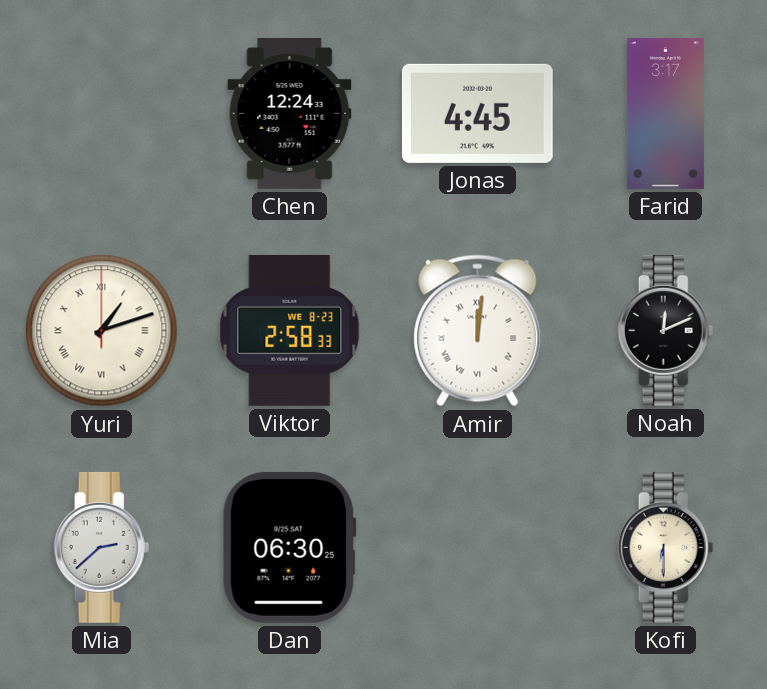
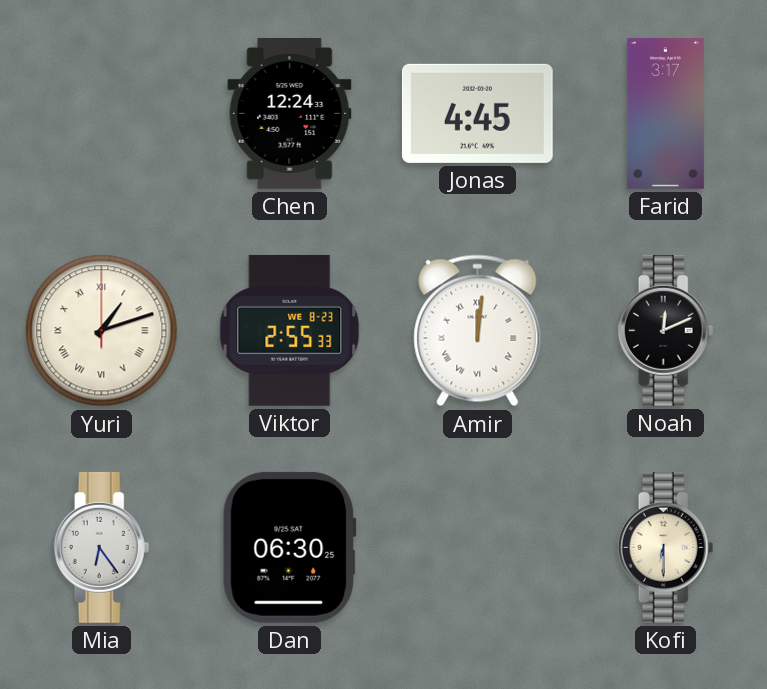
Viktor: 2:58 -> 2:55
Mia: 2:38 -> 6:24
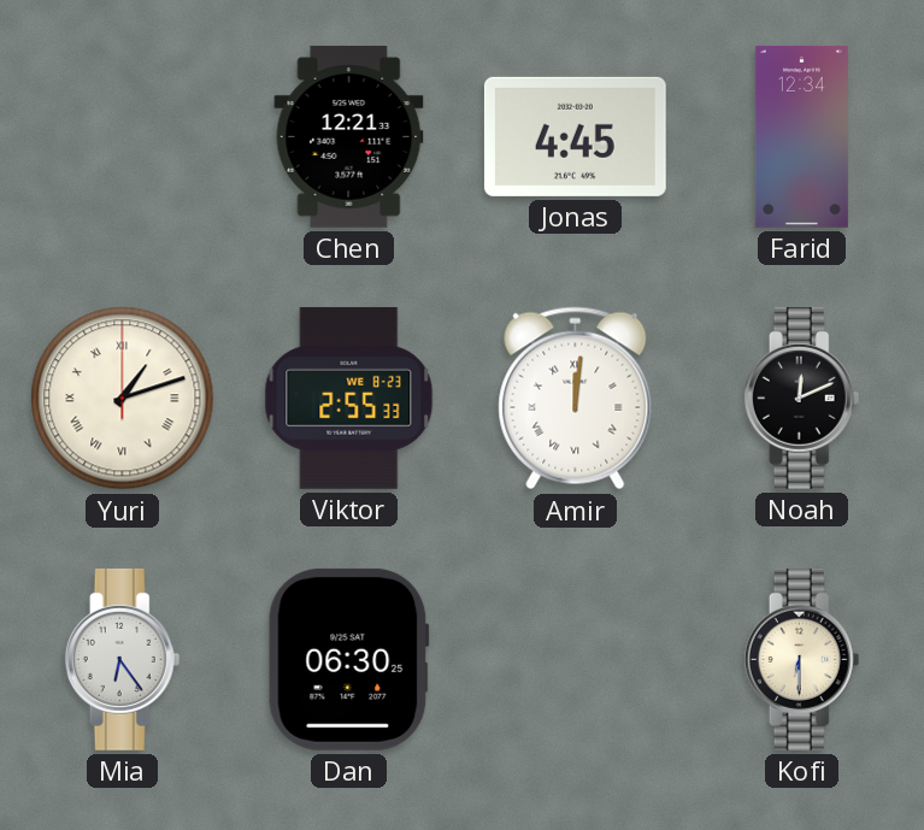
Chen: 12:24 -> 12:21
Farid: 3:17 -> 12:34
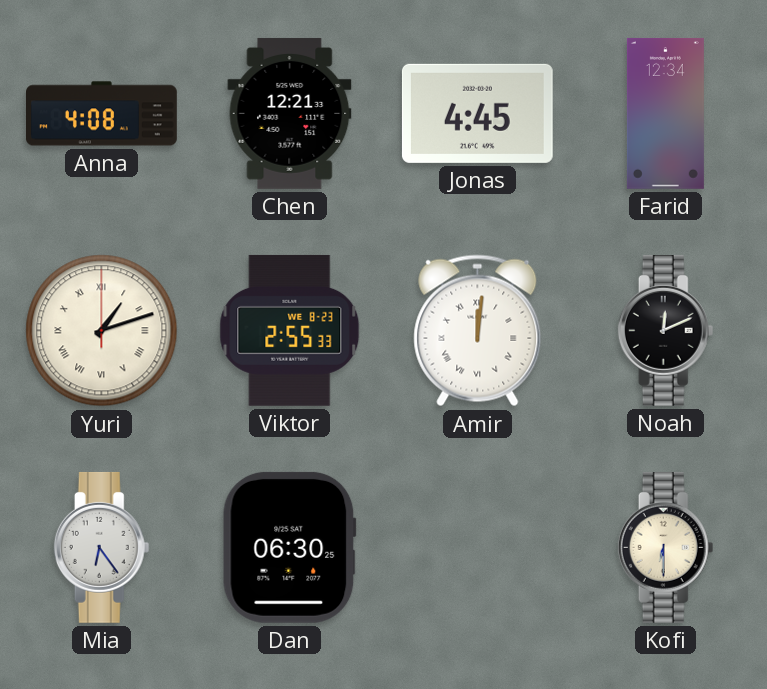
Anna: none -> 4:08
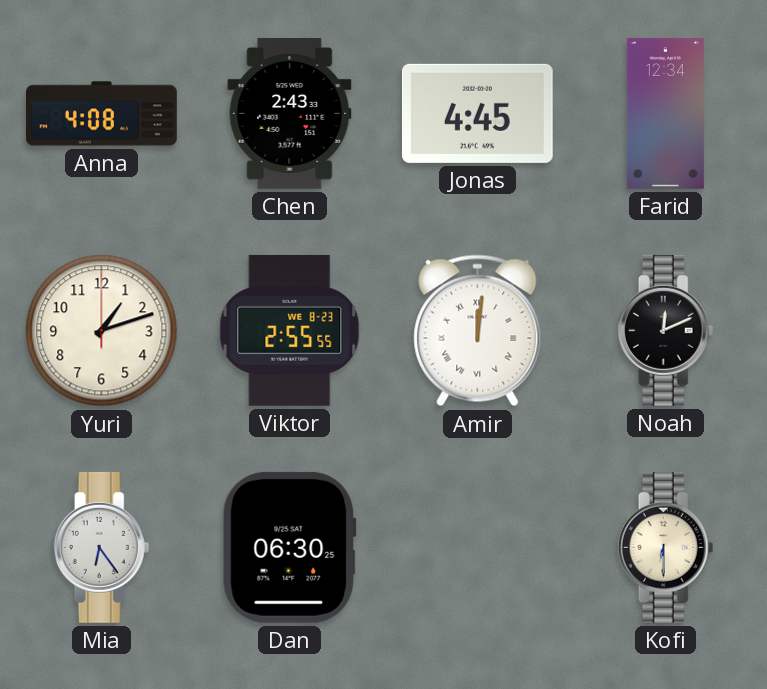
Chen: 12:21 -> 2:43
Yuri numerals: Roman -> Arabic
Viktor: 2:55:33 -> 2:55:55
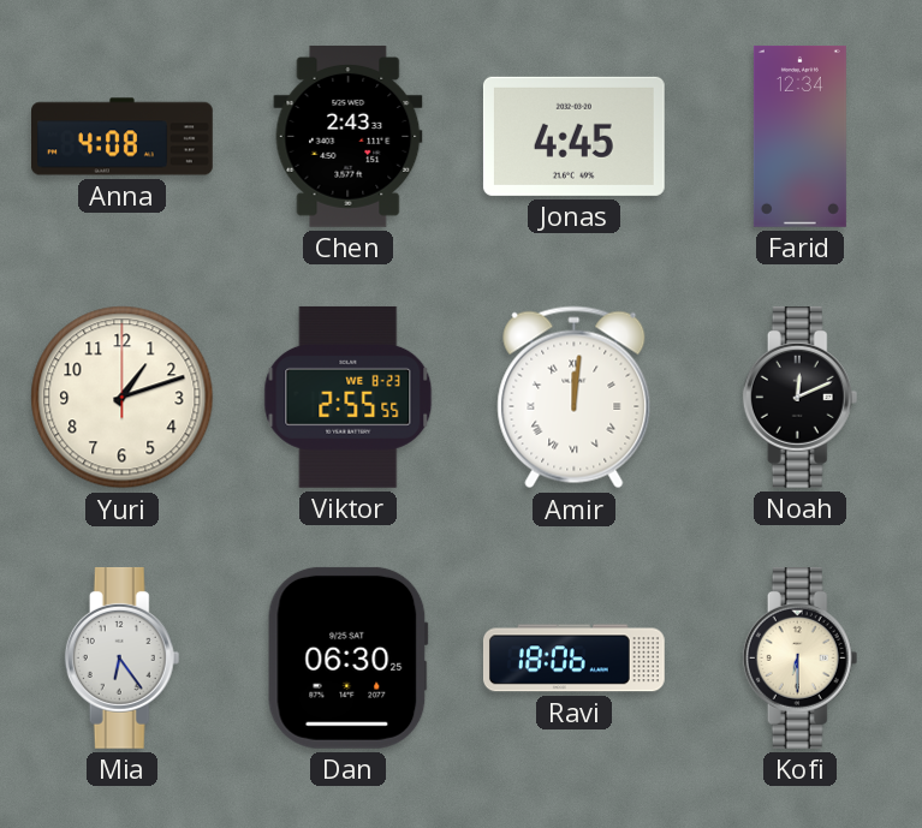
Ravi: none -> 18:06
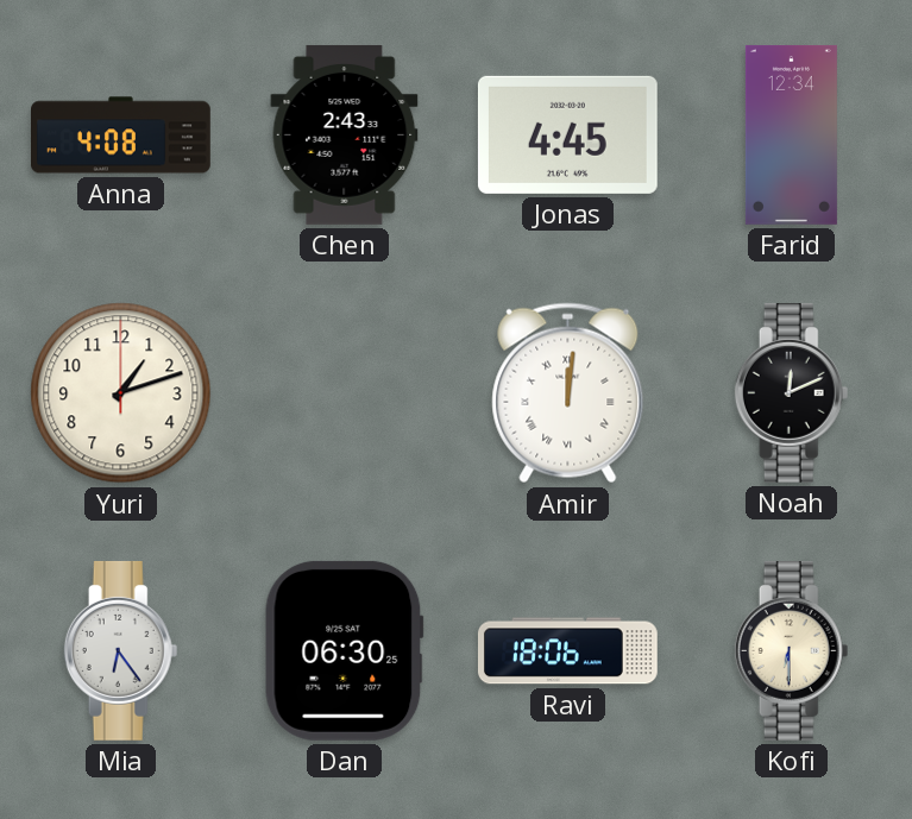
Viktor: 2:55 -> none
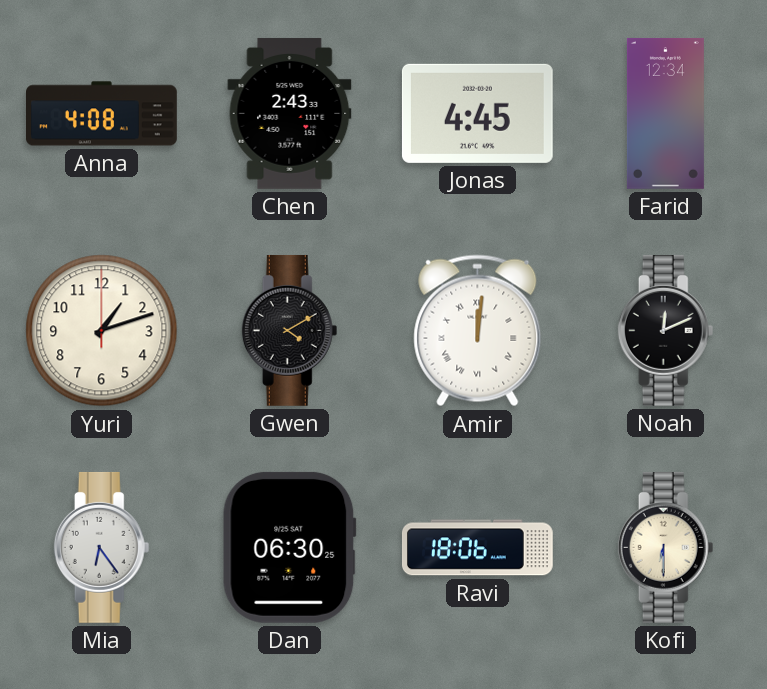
Gwen: none -> 4:10
